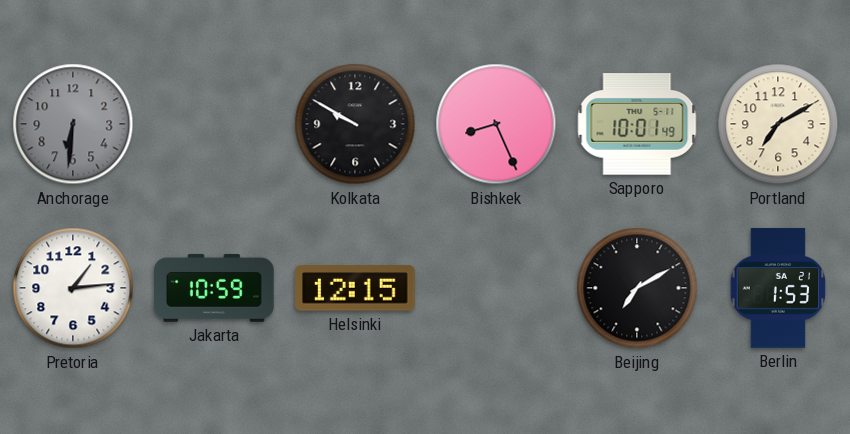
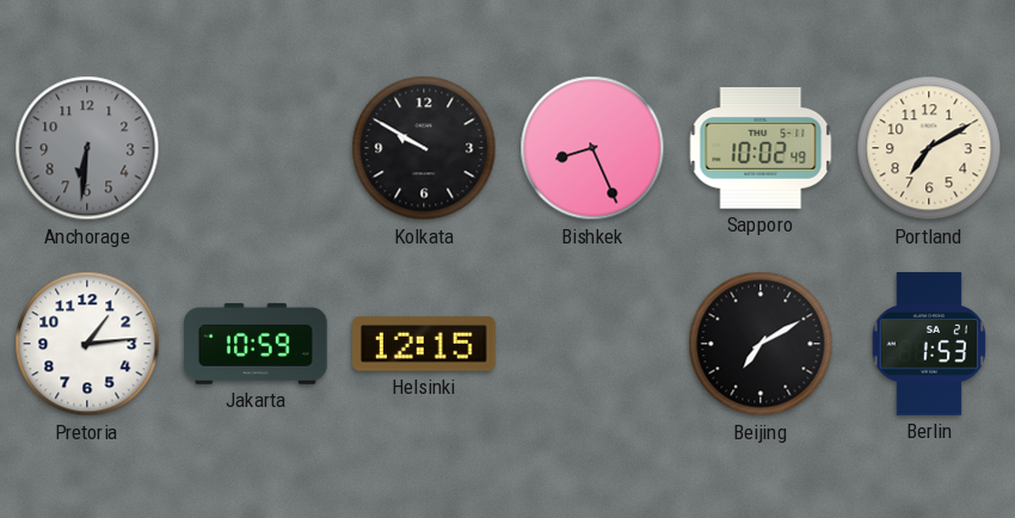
Sapporo: 10:01 -> 10:02
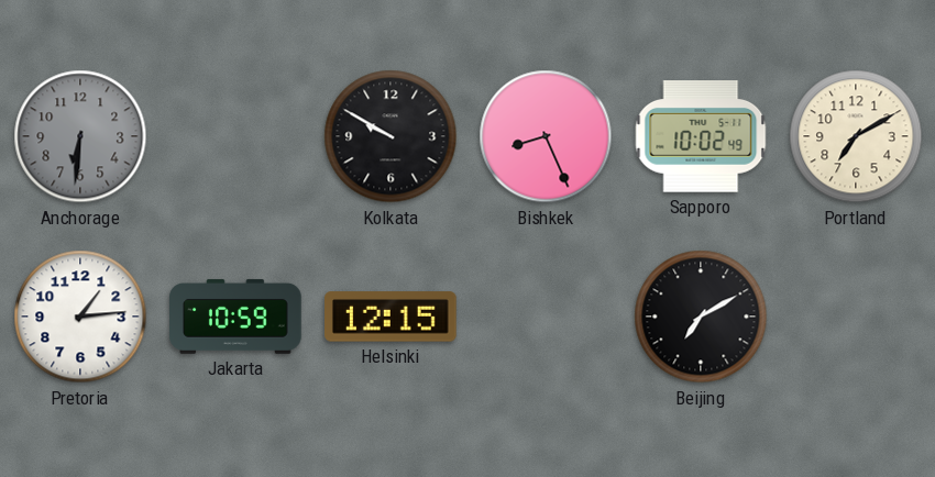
Berlin: 1:53 -> none
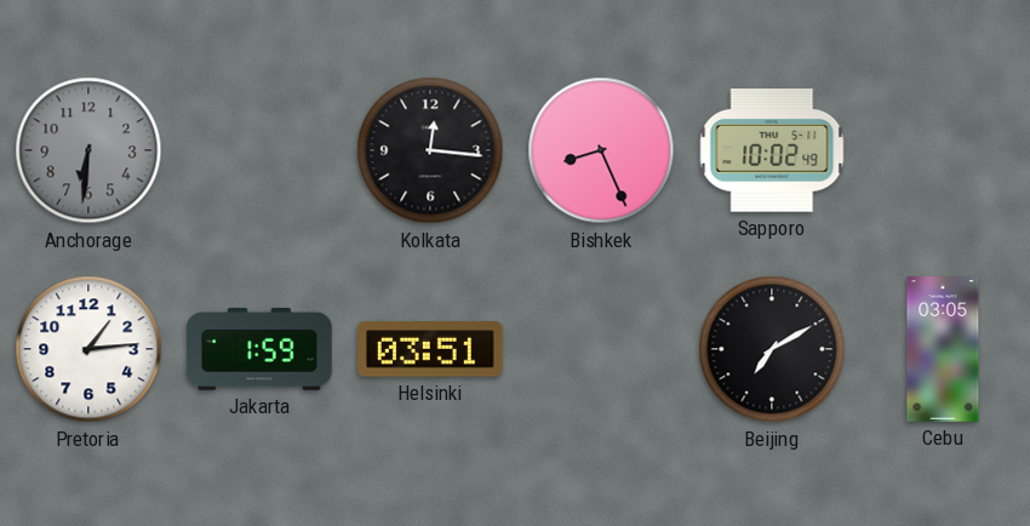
Kolkata: 9:50 -> 12:16
Portland: 7:10 -> none
Jakarta: 10:59 -> 1:59
Helsinki: 12:15 -> 03:51
Cebu: none -> 03:05
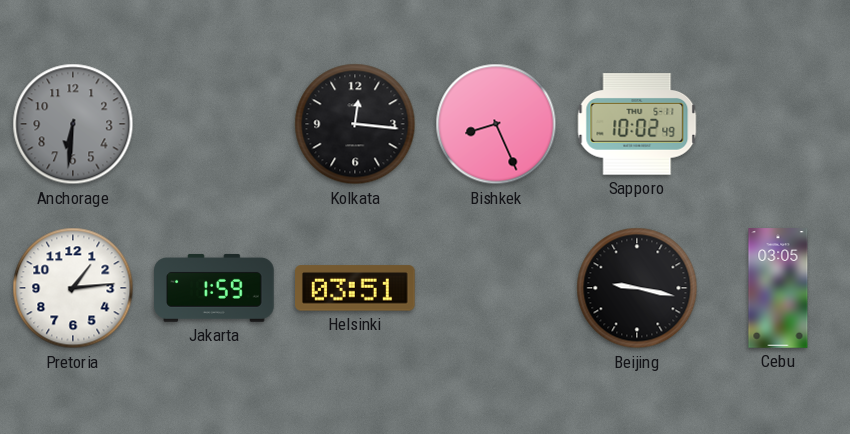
Beijing: 7:10 -> 9:17
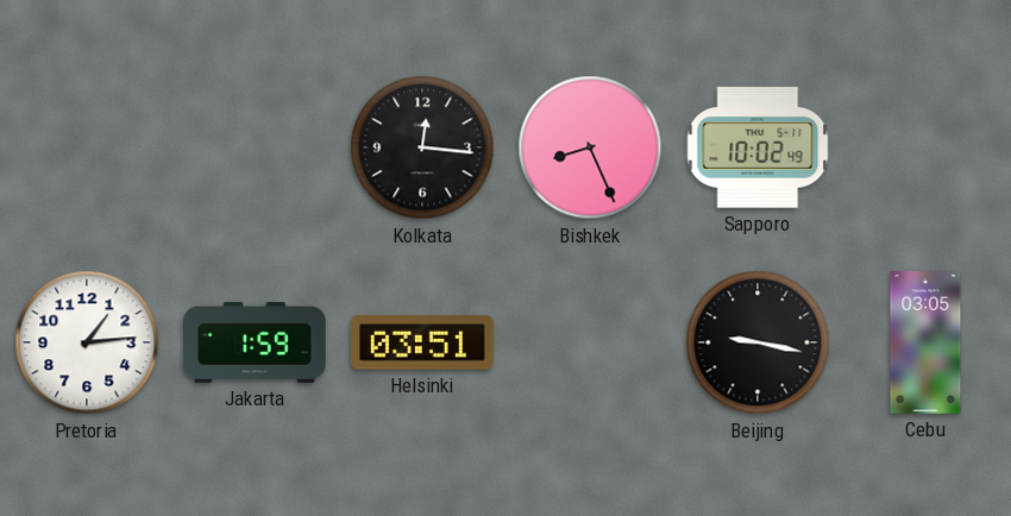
Anchorage: 6:31 -> none
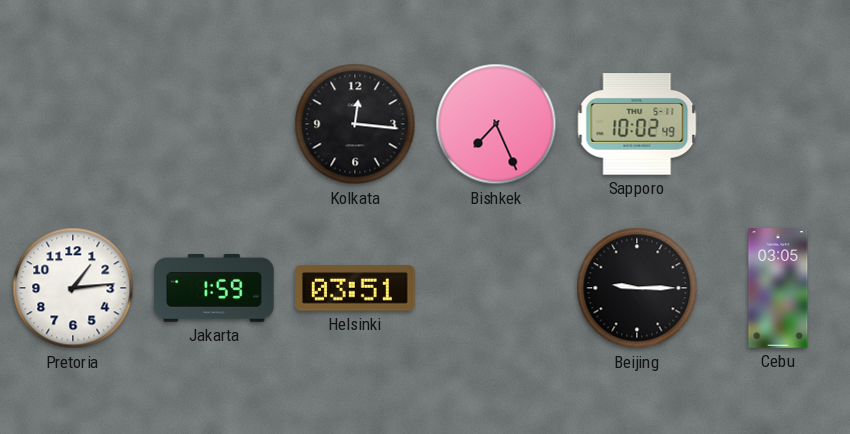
Bishkek: 8:26 -> 7:26
Beijing: 9:17 -> 9:15
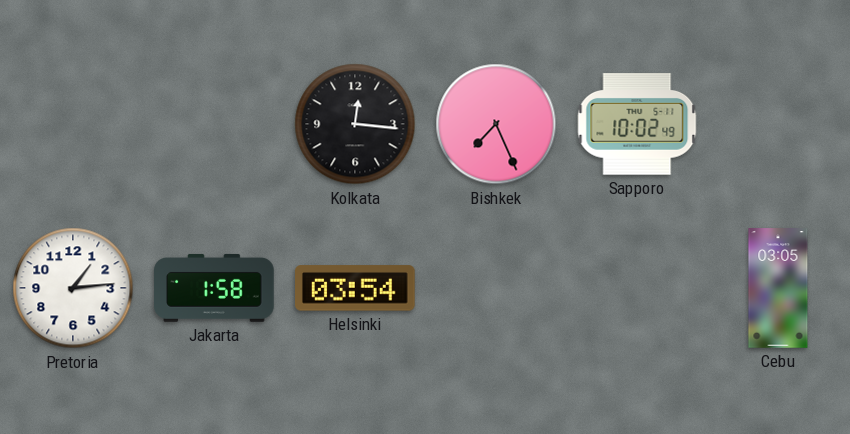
Jakarta: 1:59 -> 1:58
Helsinki: 03:51 -> 03:54
Beijing: 9:15 -> none
